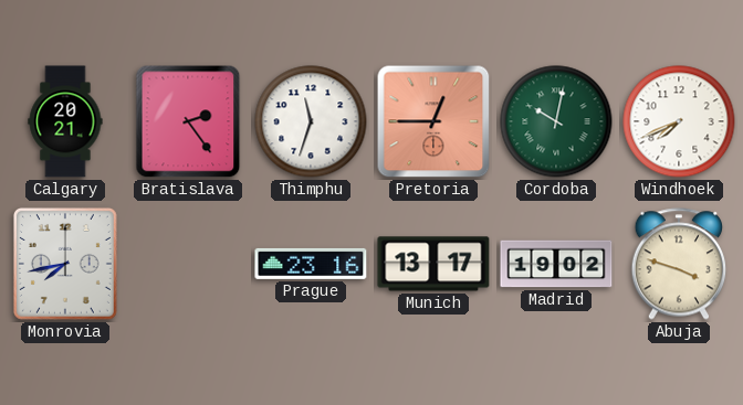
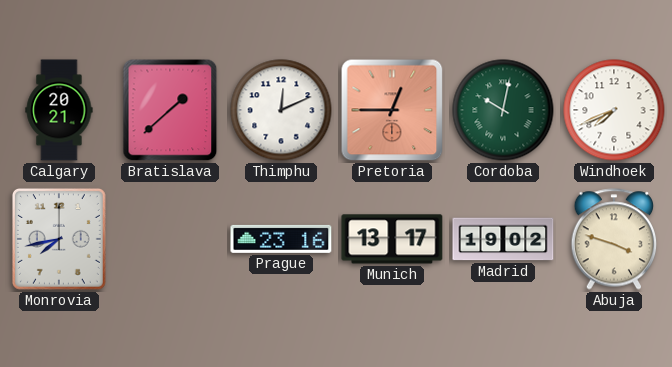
Bratislava: 2:24 -> 1:38
Thimphu: 11:33 -> 12:11
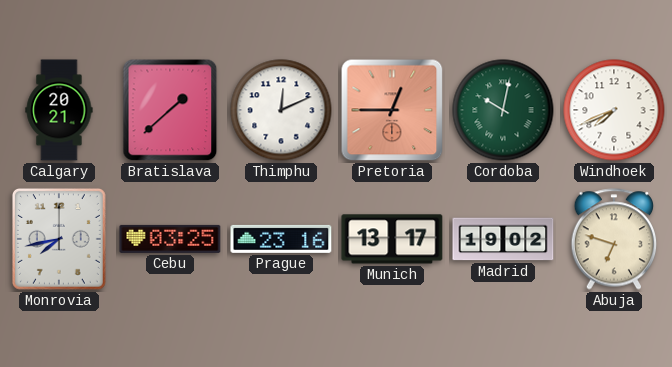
Cebu: none -> 03:25
Abuja: 3:48 -> 6:48
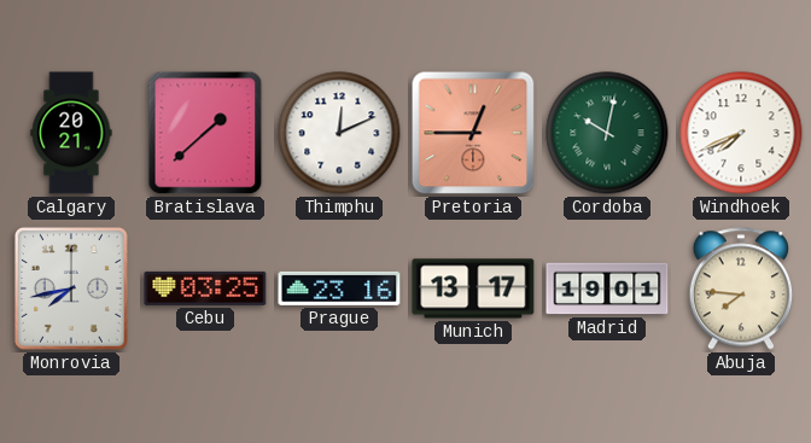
Madrid: 19:02 -> 19:01
Abuja: 6:48 -> 7:46
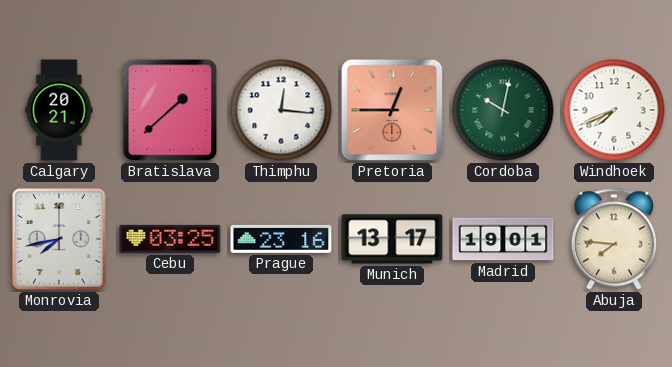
Thimphu: 12:11 -> 12:16
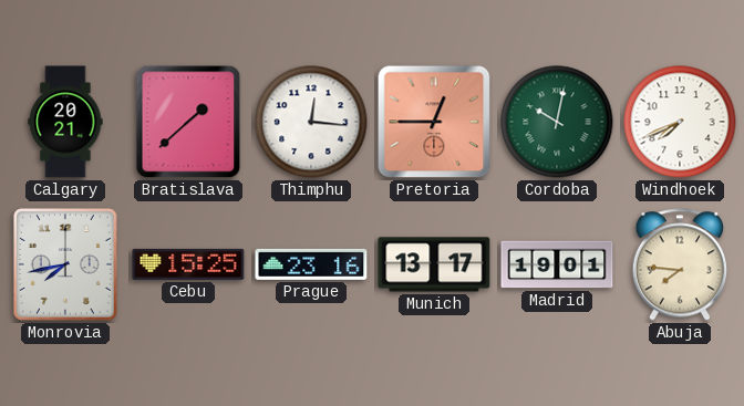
Cebu: 03:25 -> 15:25
